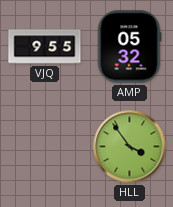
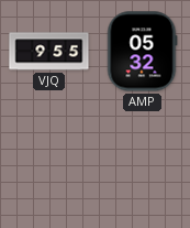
HLL: 3:54 -> none
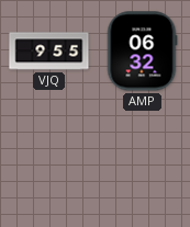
AMP: 05:32 -> 06:32
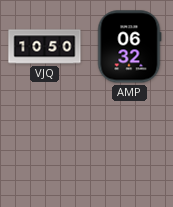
VJQ: 9:55 -> 10:50
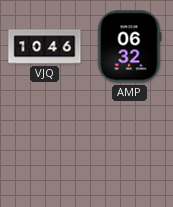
VJQ: 10:50 -> 10:46
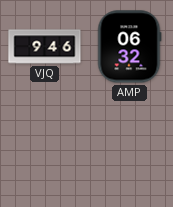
VJQ: 10:46 -> 9:46
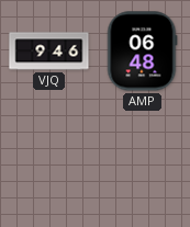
AMP: 06:32 -> 06:48
